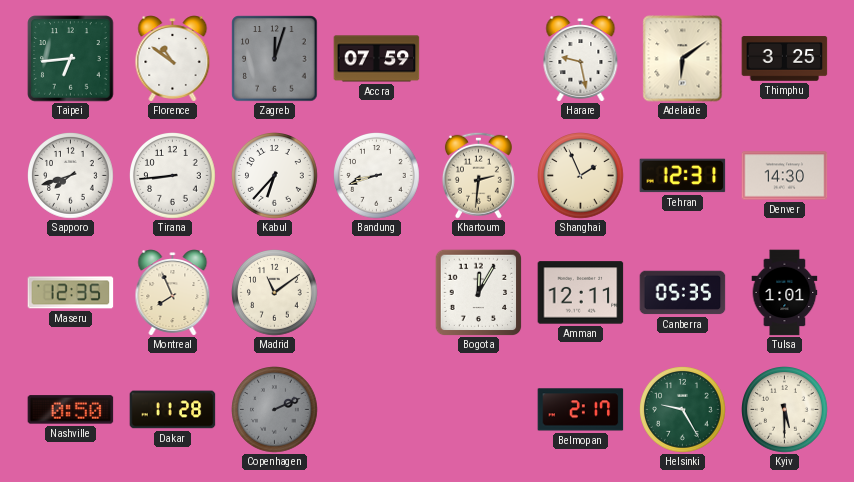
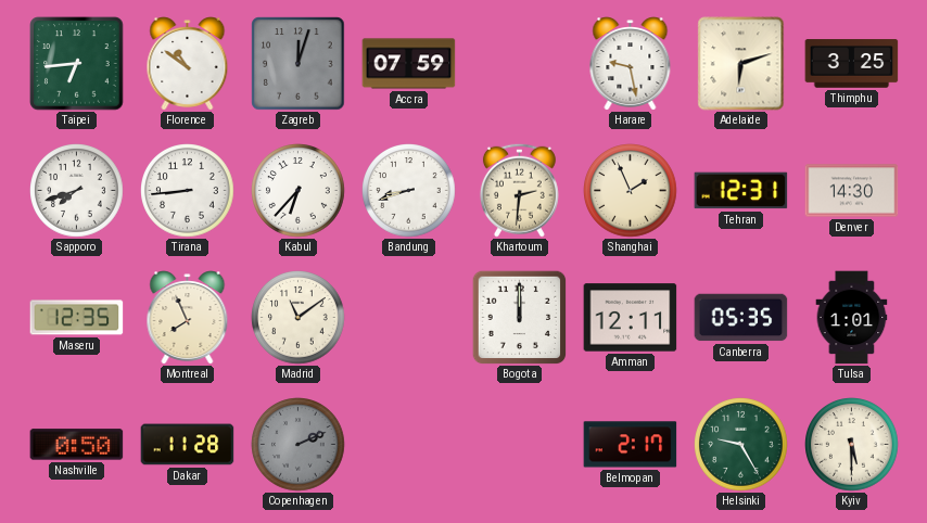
Adelaide: 6:09 -> 6:12
Bogota: 12:05 -> 12:00
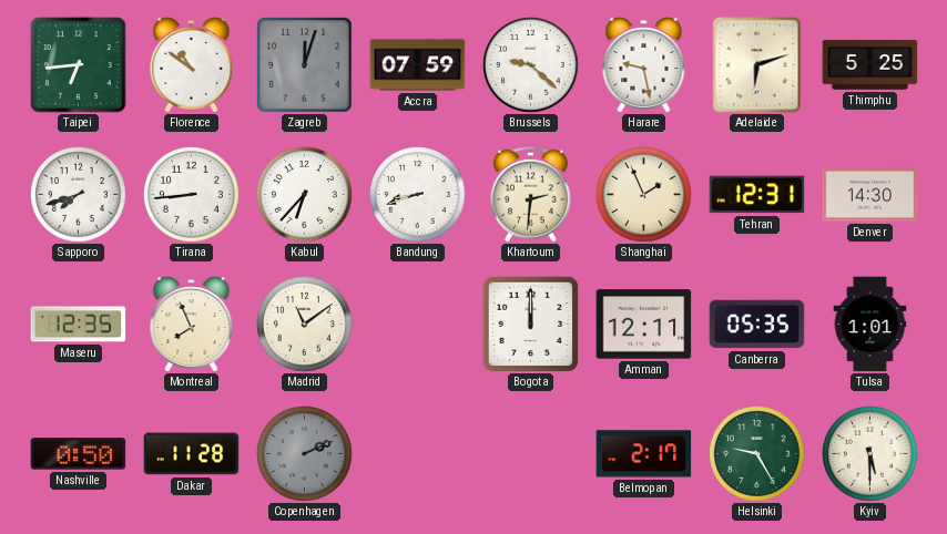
Brussels: none -> 9:22
Thimphu: 3:25 -> 5:25
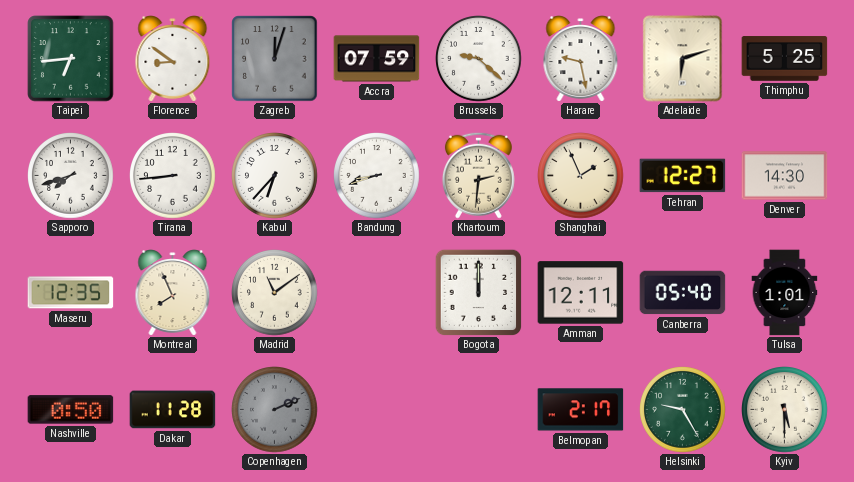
Florence: 10:51 -> 8:51
Tehran: 12:31 -> 12:27
Canberra: 05:35 -> 05:40
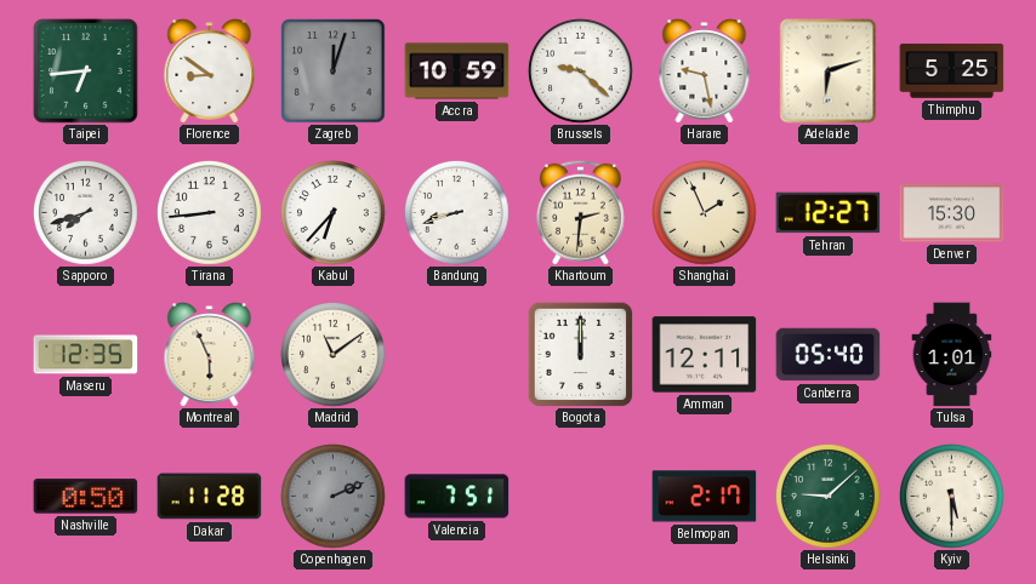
Accra: 07:59 -> 10:59
Denver: 14:30 -> 15:30
Montreal: 7:56 -> 5:56
Valencia: none -> 7:51
Helsinki: 9:25 -> 9:08
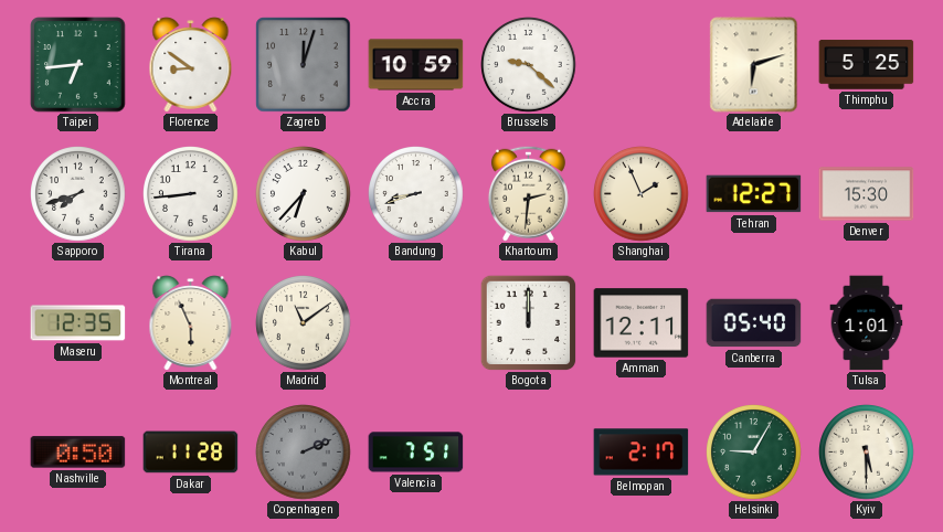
Harare: 9:28 -> none
Helsinki: 9:08 -> 9:05
